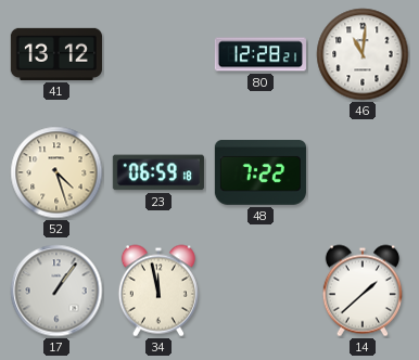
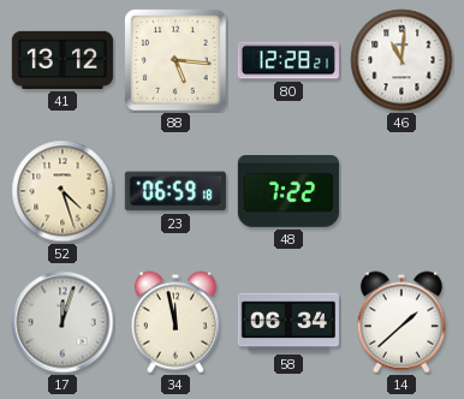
88: none -> 5:16
17: 1:06 -> 12:03
58: none -> 06:34
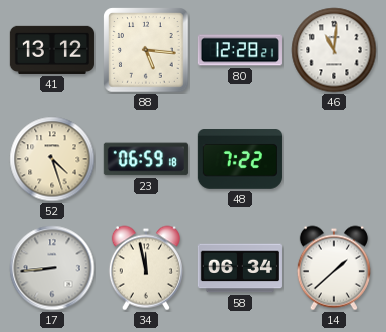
17: 12:03 -> 8:44
